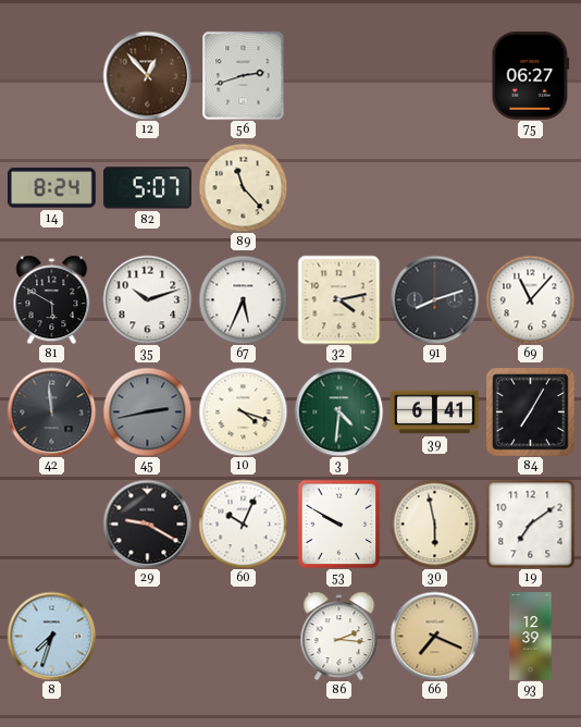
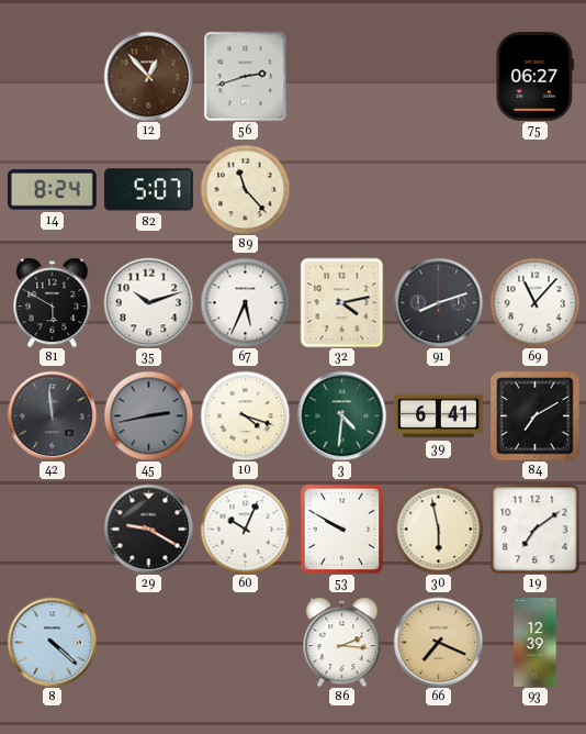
84: 7:05 -> 7:10
8: 7:33 -> 4:22
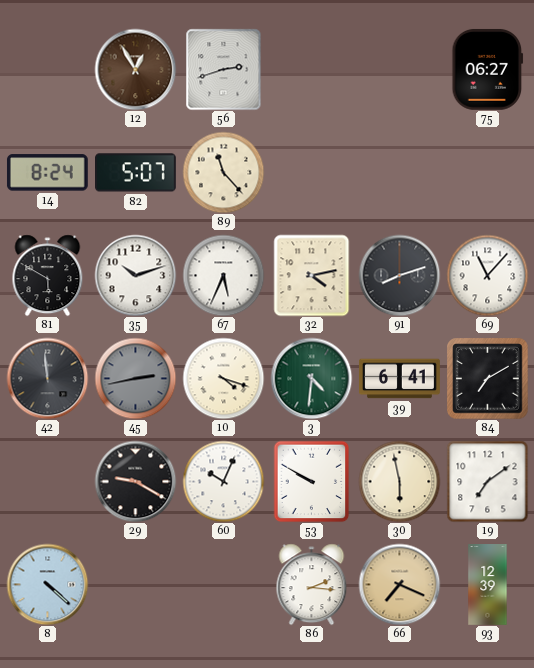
12: 12:53 -> 12:55
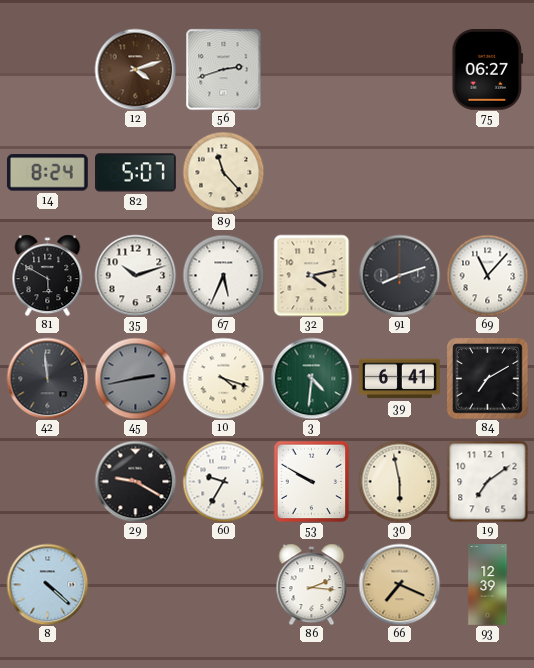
12: 12:55 -> 4:12
60: 10:04 -> 9:35
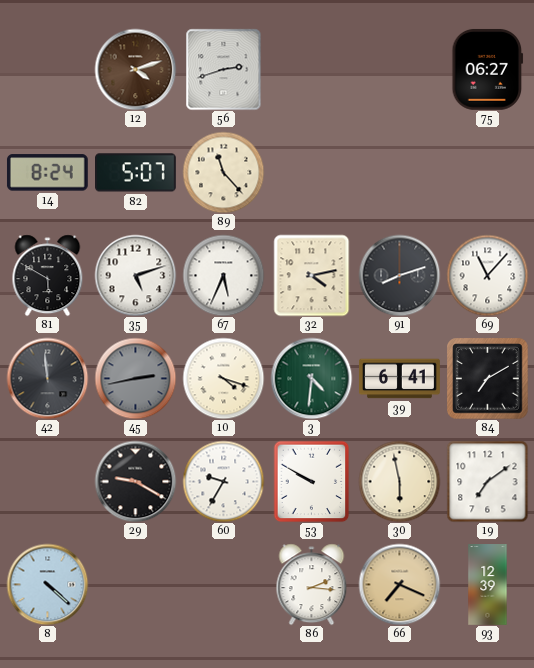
35: 10:12 -> 5:12
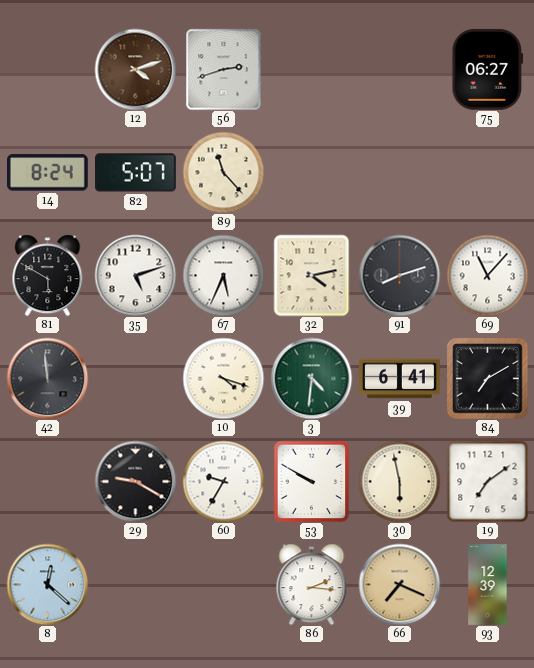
45: 2:43 -> none
8: 4:22 -> 12:22
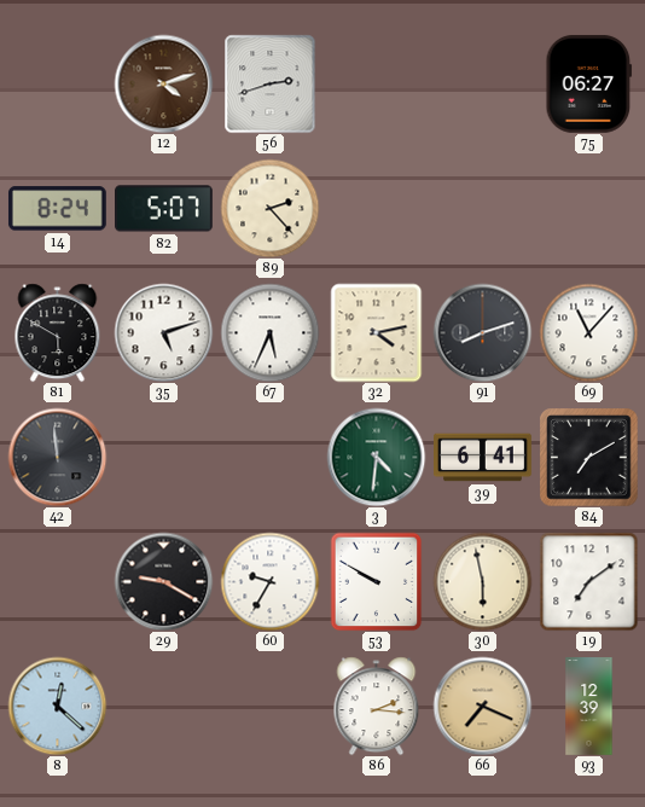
89: 11:23 -> 2:23
10: 4:18 -> none
